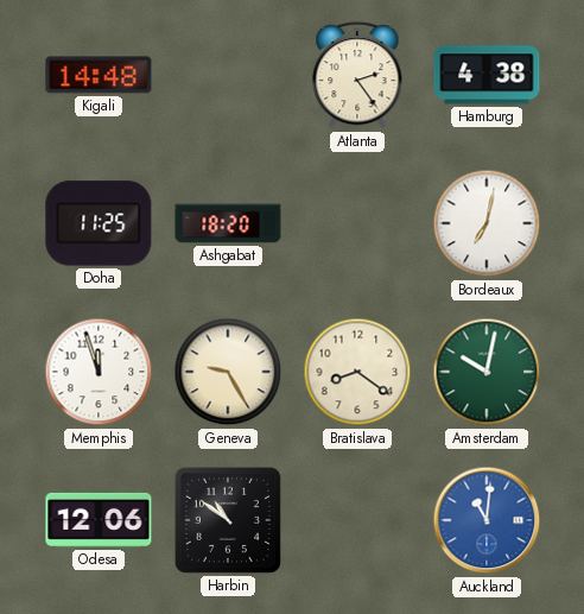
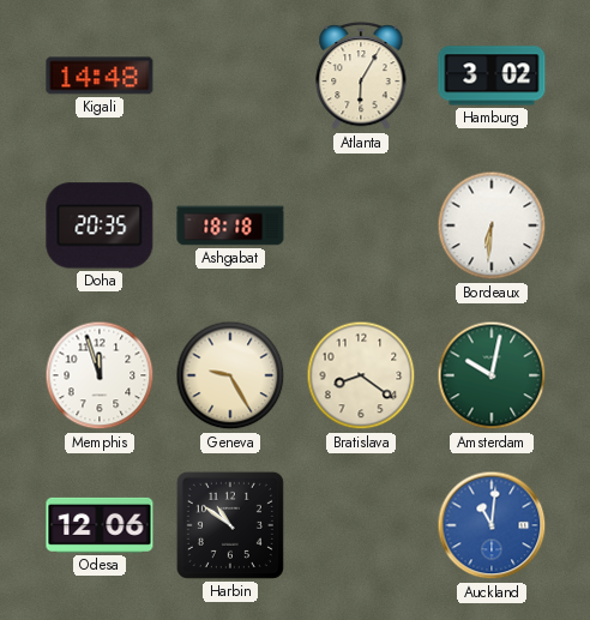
Atlanta: 2:24 -> 6:05
Hamburg: 4:38 -> 3:02
Doha: 11:25 -> 20:35
Ashgabat: 18:20 -> 18:18
Bordeaux: 7:02 -> 6:31
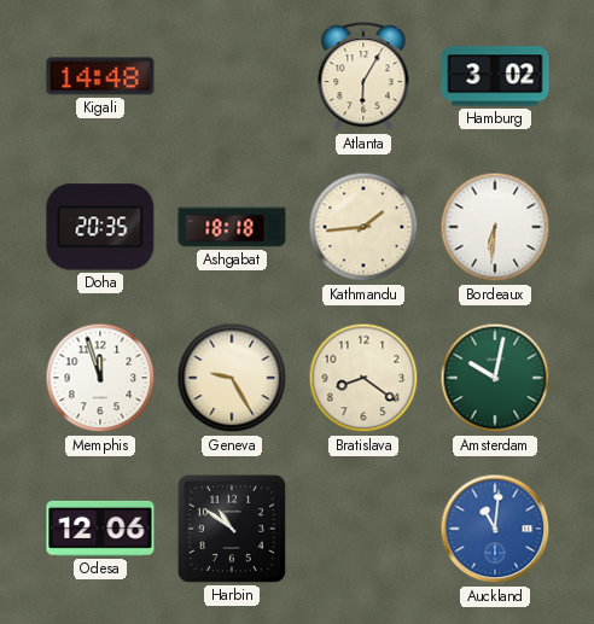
Kathmandu: none -> 1:44
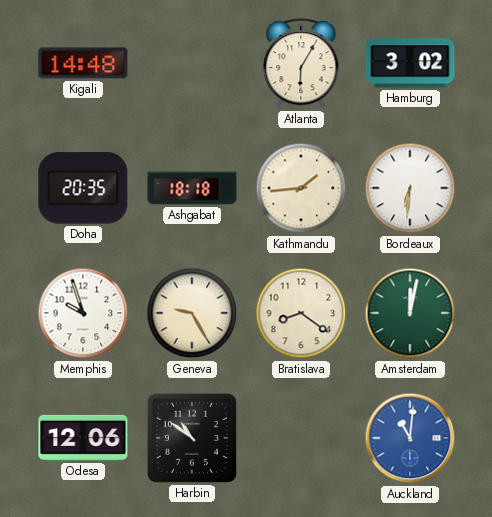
Memphis: 11:57 -> 9:57
Amsterdam: 10:02 -> 12:02
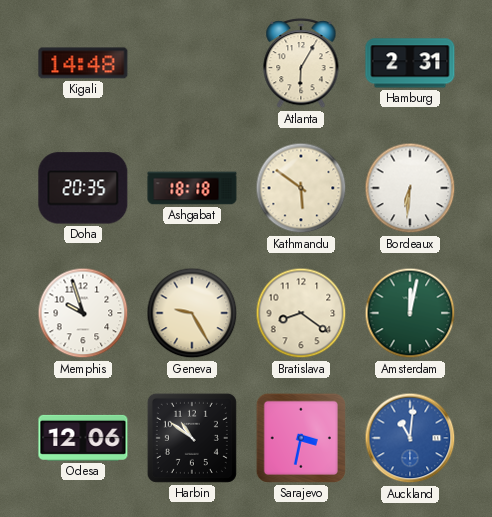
Hamburg: 3:02 -> 2:31
Kathmandu: 1:44 -> 5:51
Sarajevo: none -> 3:32
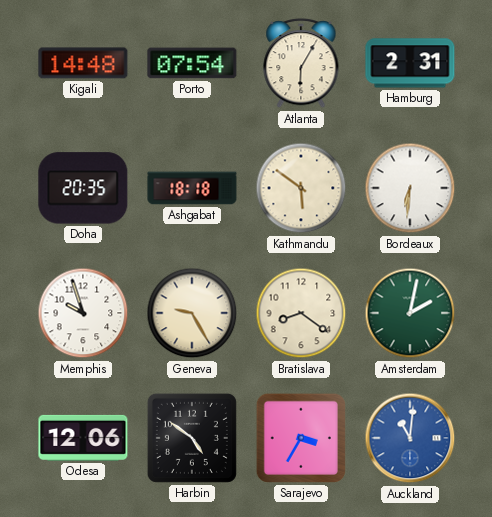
Porto: none -> 07:54
Amsterdam: 12:02 -> 2:02
Harbin: 10:51 -> 4:51
Sarajevo: 3:32 -> 3:35
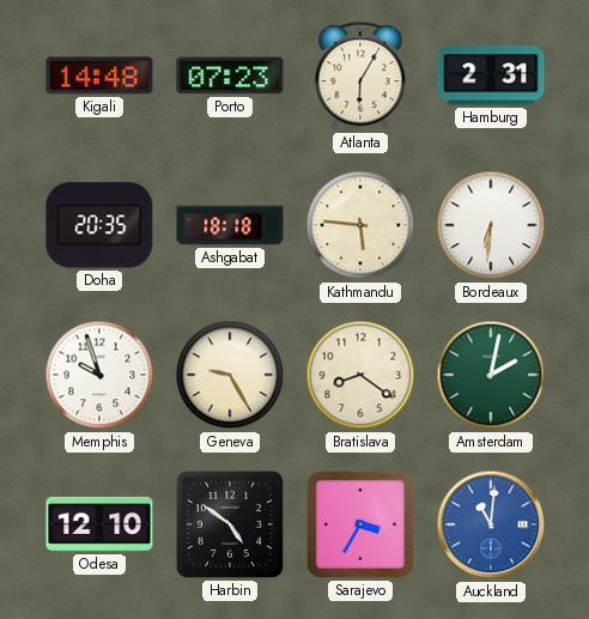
Porto: 07:54 -> 07:23
Kathmandu: 5:51 -> 5:46
Odesa: 12:06 -> 12:10
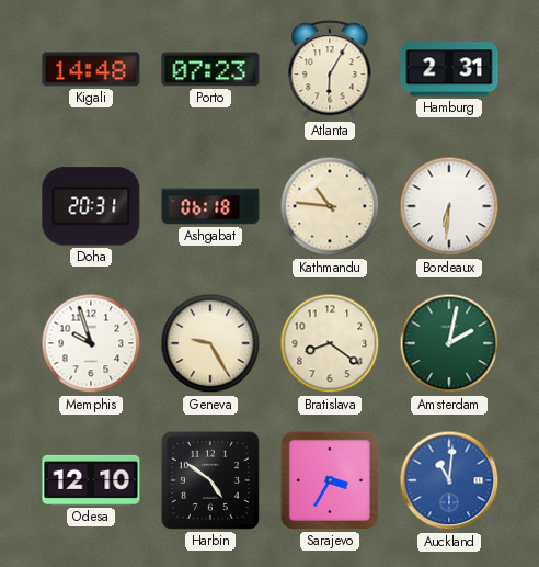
Doha: 20:35 -> 20:31
Ashgabat: 18:18 -> 06:18
Kathmandu: 5:46 -> 10:46
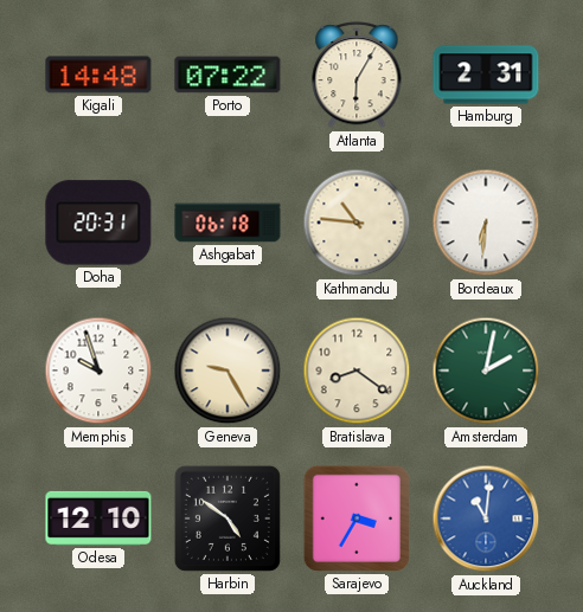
Porto: 07:23 -> 07:22
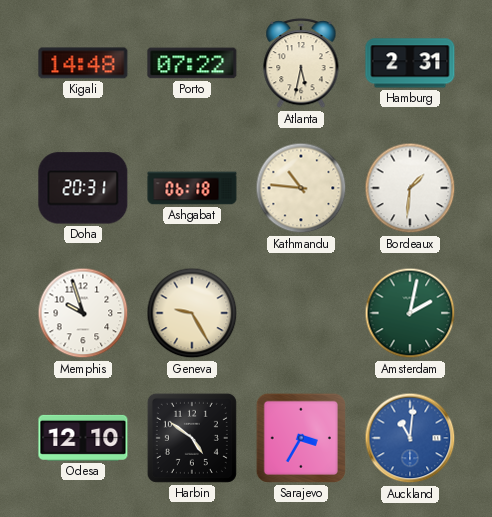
Atlanta: 6:05 -> 5:32
Bordeaux: 6:31 -> 1:31
Bratislava: 8:21 -> none
